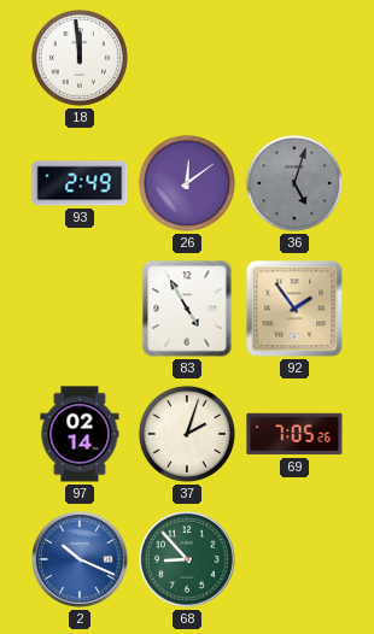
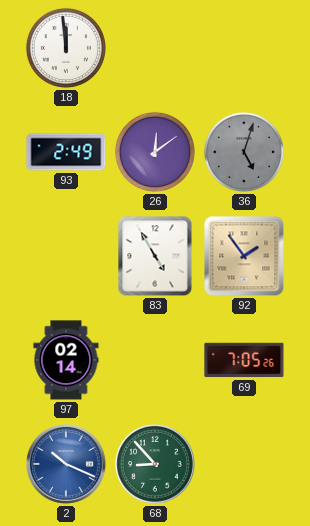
37: 2:03 -> none
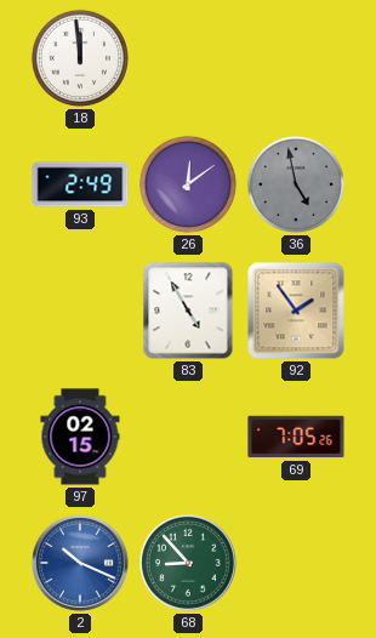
36: 5:03 -> 4:58
97: 02:14 -> 02:15
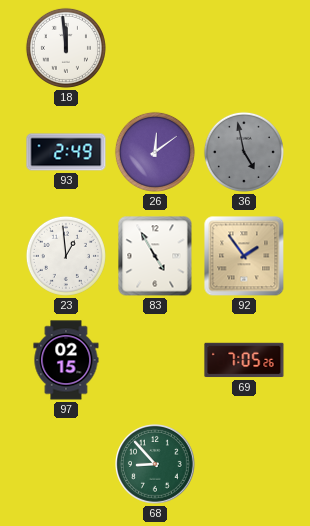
23: none -> 12:59
2: 10:19 -> none
